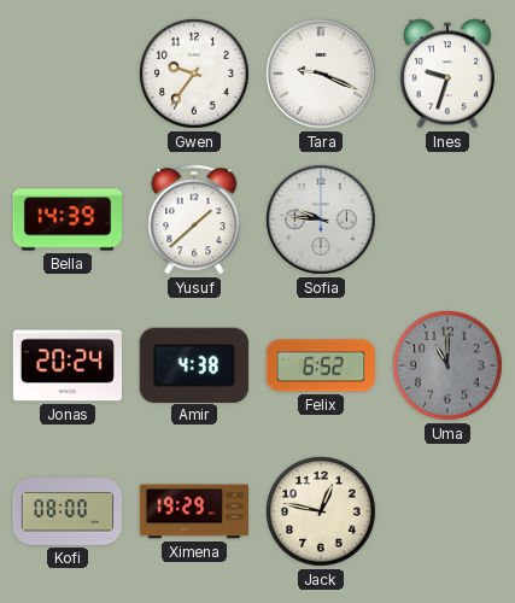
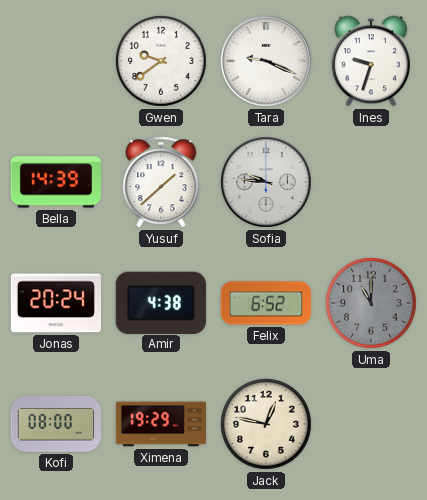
Gwen: 9:36 -> 9:39
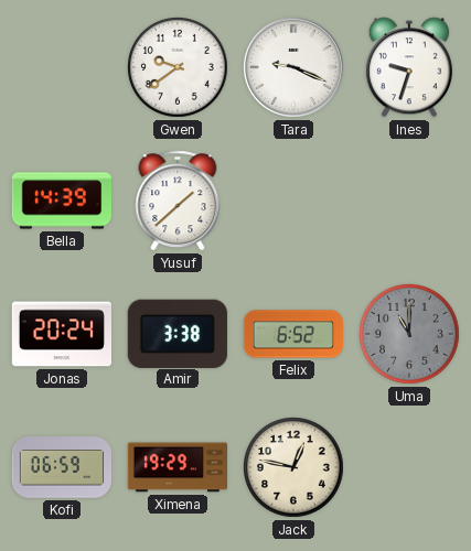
Sofia: 9:46 -> none
Amir: 4:38 -> 3:38
Kofi: 08:00 -> 06:59
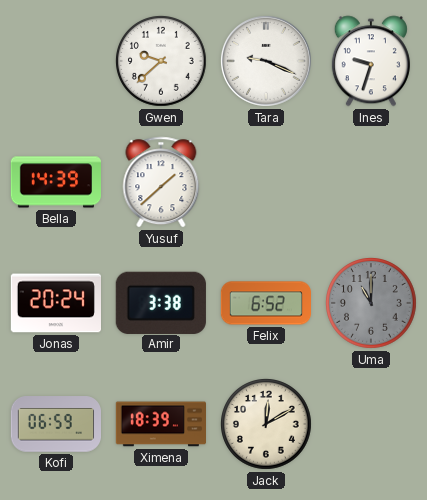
Gwen: 9:39 -> 9:38
Ximena: 19:29 -> 18:39
Jack: 12:47 -> 12:10
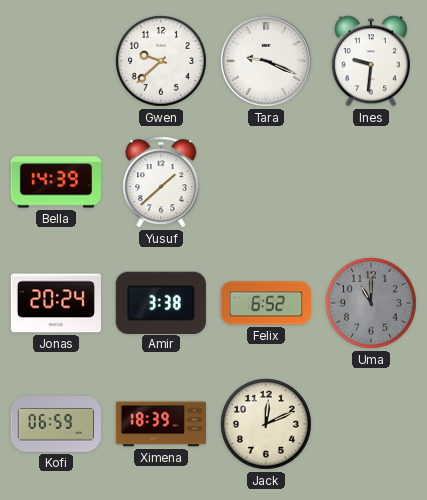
Ines: 9:33 -> 9:31
Jack: 12:10 -> 12:11
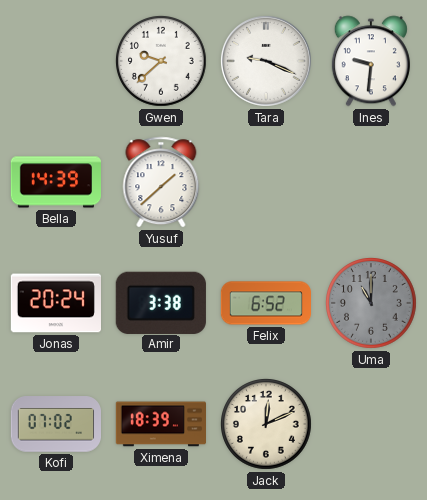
Kofi: 06:59 -> 07:02
